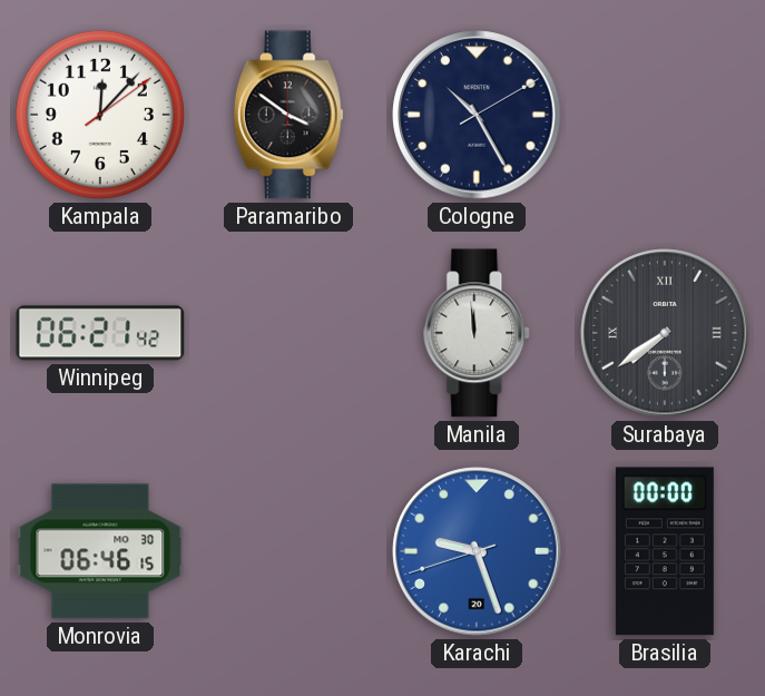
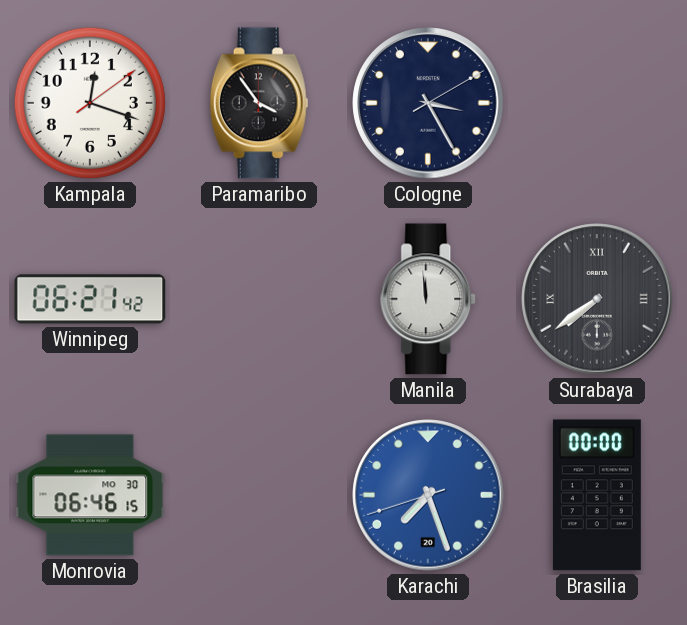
Kampala: 12:07 -> 12:18
Paramaribo: 3:51 -> 3:54
Cologne: 10:25 -> 3:25
Karachi: 9:26 -> 7:26
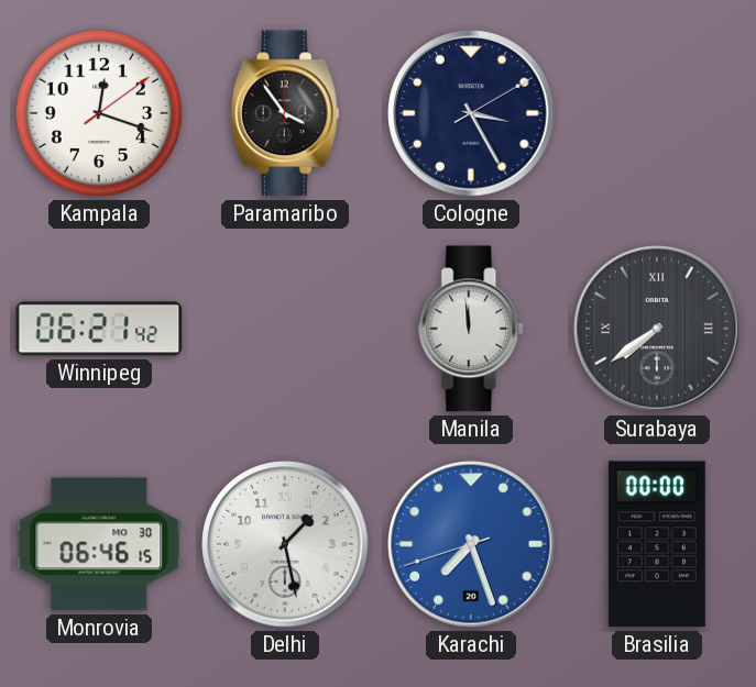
Delhi: none -> 1:28
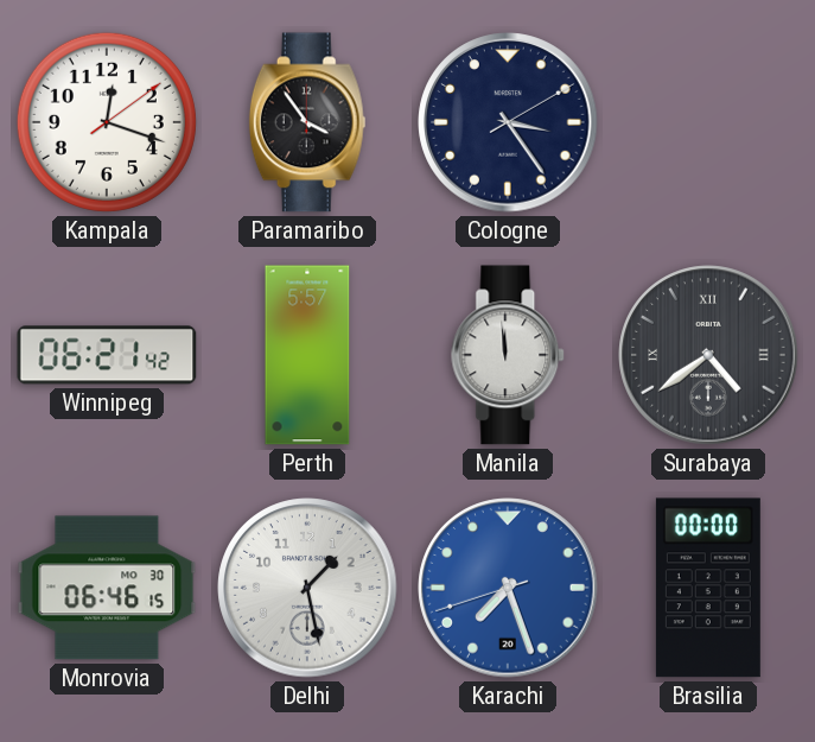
Cologne: 3:25 -> 3:24
Perth: none -> 5:57
Surabaya: 7:39 -> 4:39
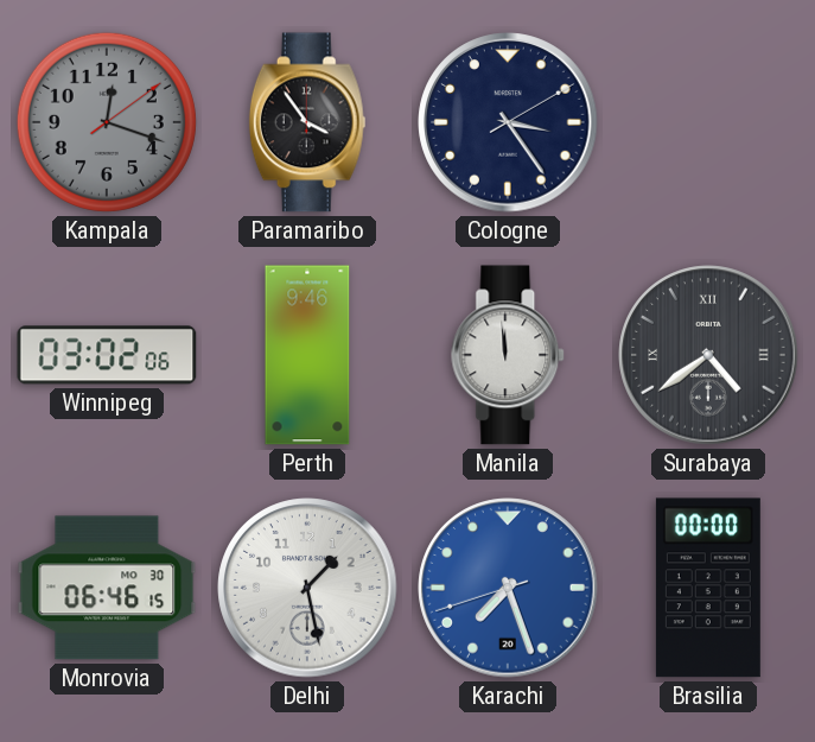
Kampala dial: white -> grey
Winnipeg: 06:21 -> 03:02
Perth: 5:57 -> 9:46
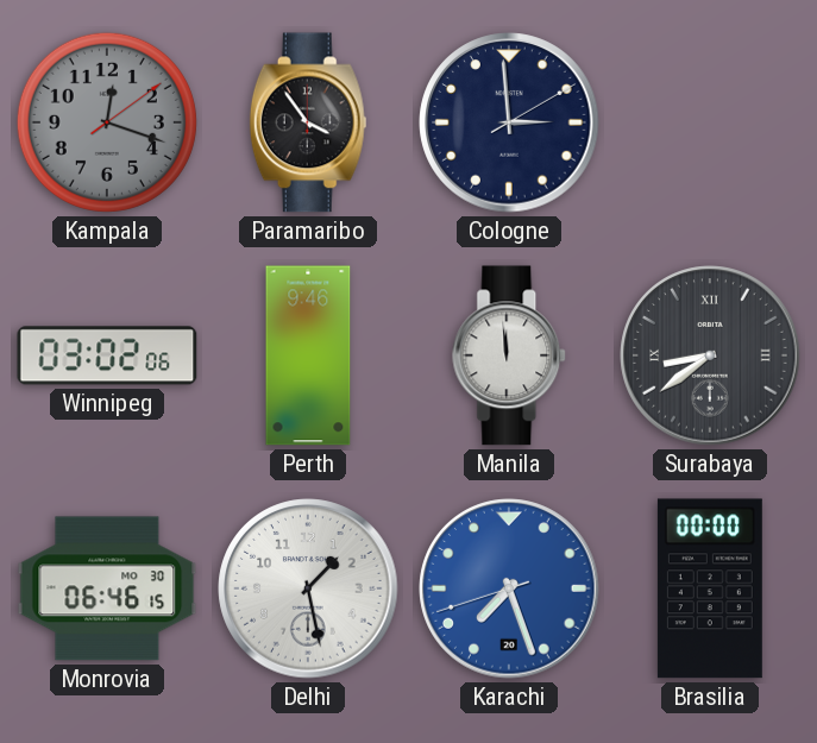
Cologne: 3:24 -> 2:59
Surabaya: 4:39 -> 8:39
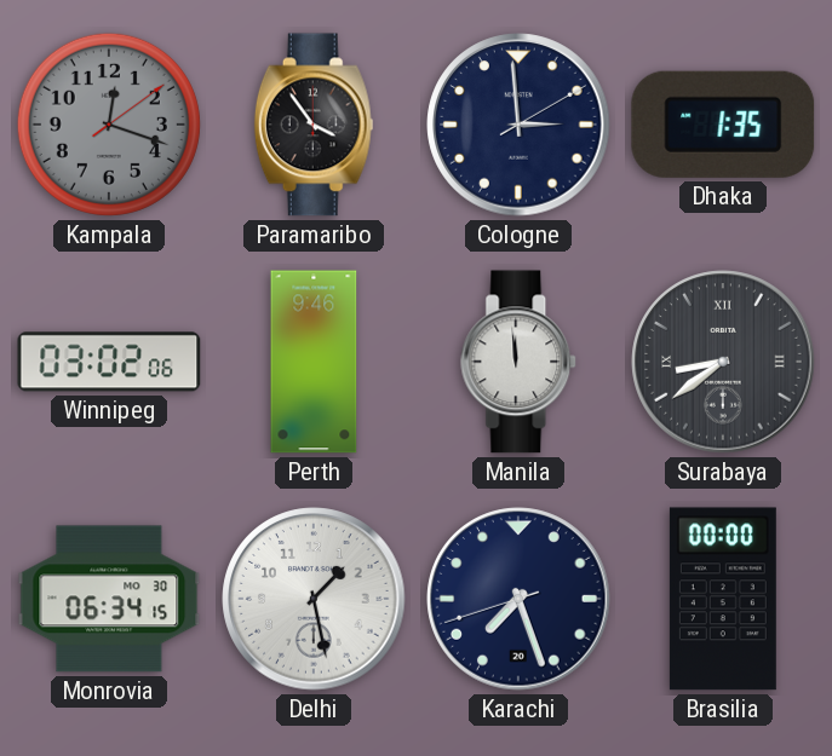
Dhaka: none -> 1:35
Monrovia: 06:46 -> 06:34
Karachi dial: blue -> navy
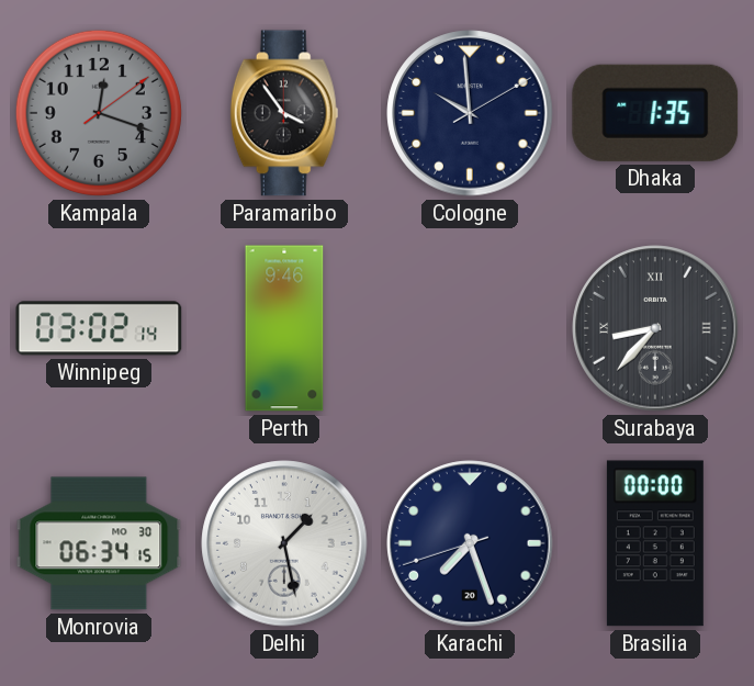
Cologne: 2:59 -> 9:59
Winnipeg: 03:02:06 -> 03:02:14
Manila: 11:59 -> none
Surabaya: 8:39 -> 8:37
